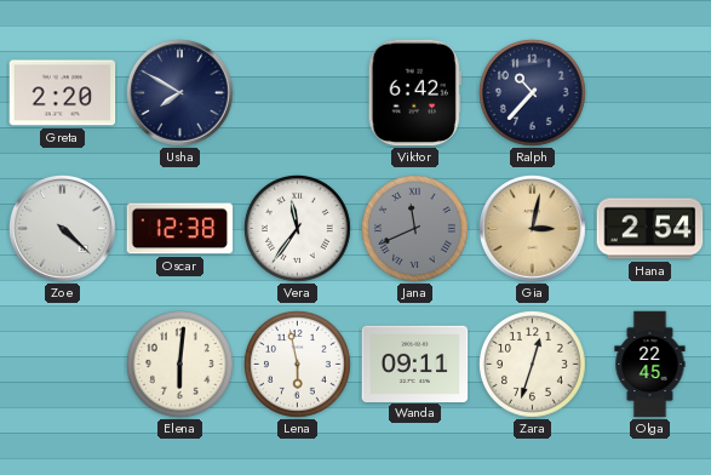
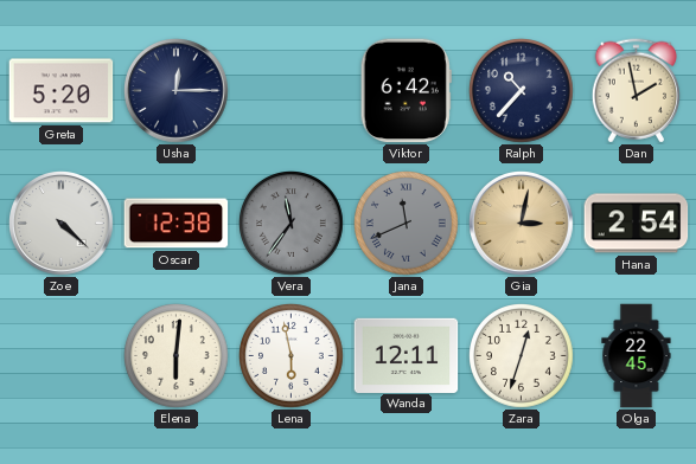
Greta: 2:20 -> 5:20
Usha: 7:50 -> 12:15
Dan: none -> 1:58
Vera dial: white -> grey
Wanda: 09:11 -> 12:11
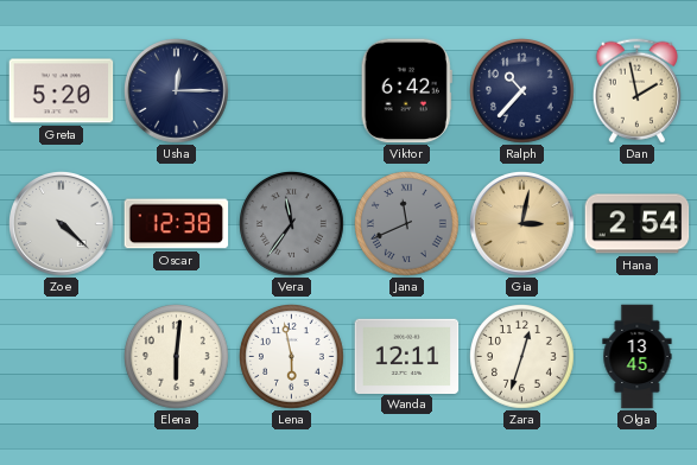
Olga: 22:45 -> 13:45
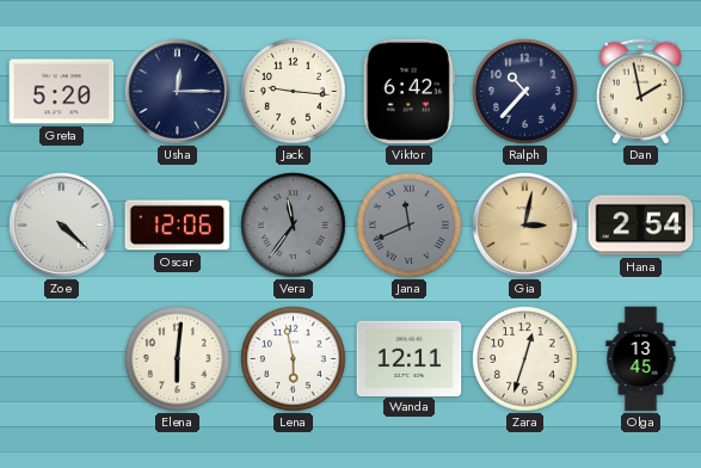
Jack: none -> 9:16
Oscar: 12:38 -> 12:06
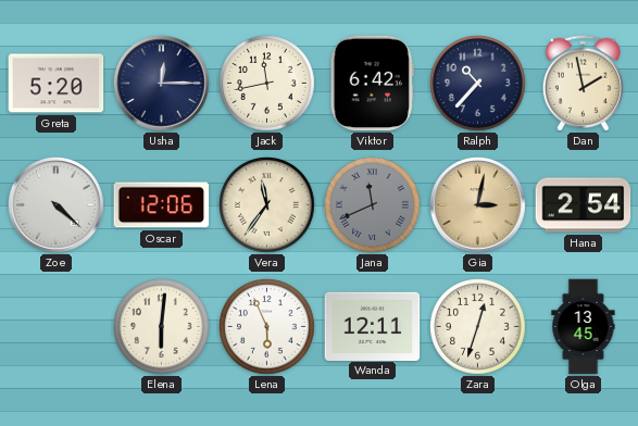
Jack: 9:16 -> 11:43
Vera dial: grey -> cream
Lena: 5:58 -> 5:56
